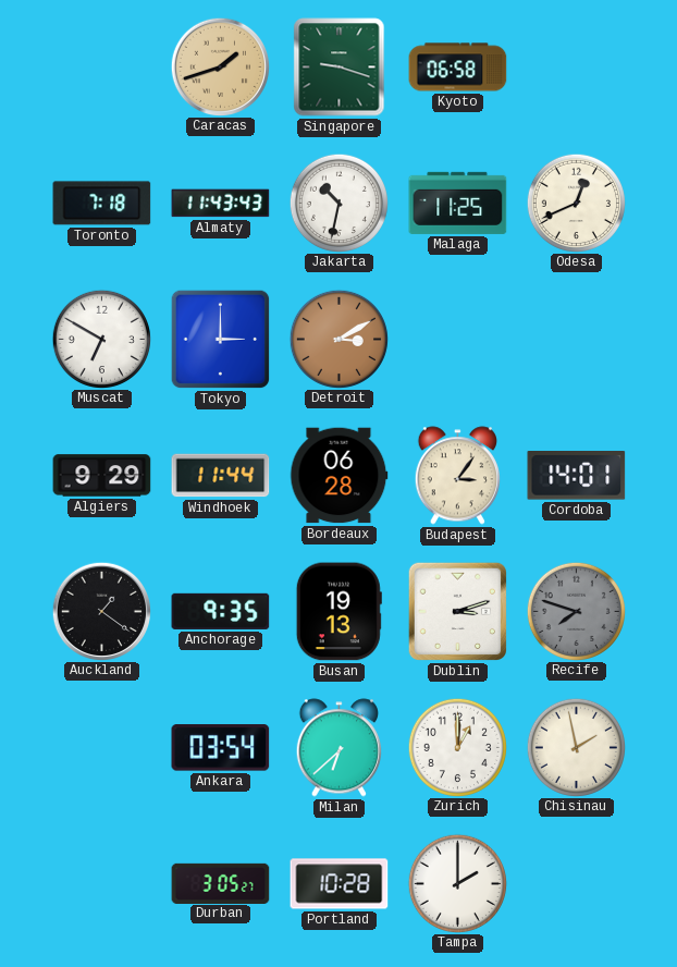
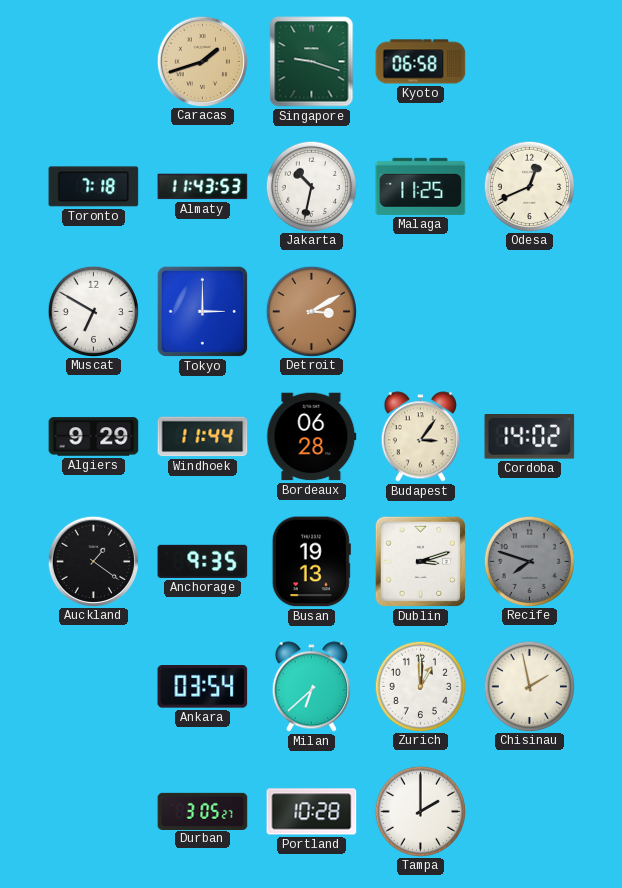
Almaty: 11:43:43 -> 11:43:53
Cordoba: 14:01 -> 14:02
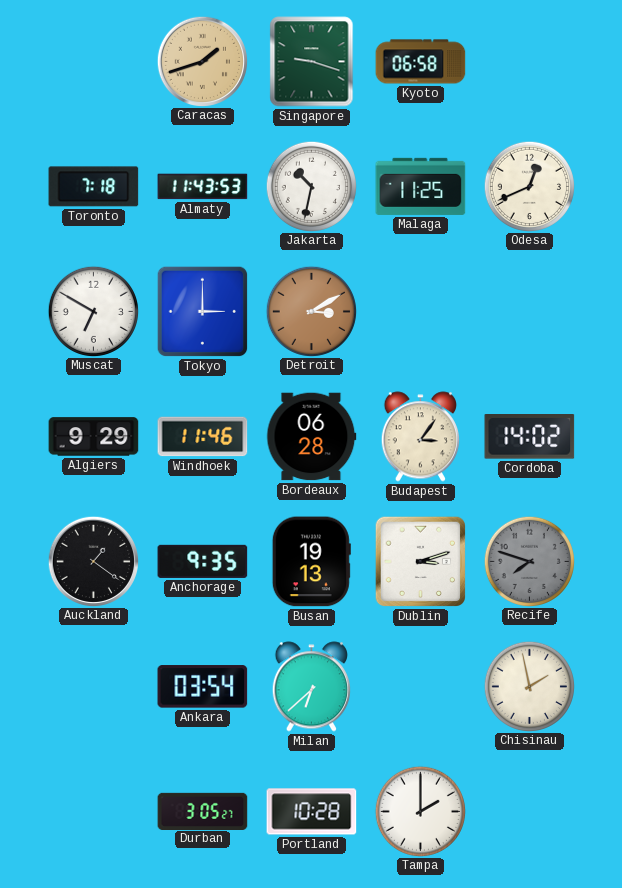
Windhoek: 11:44 -> 11:46
Zurich: 1:00 -> none
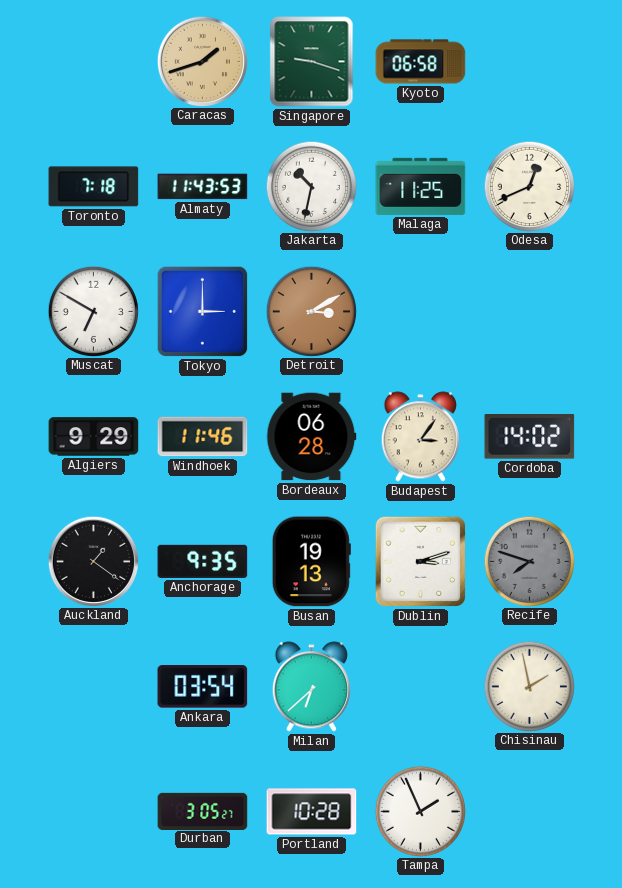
Tampa: 2:00 -> 1:56
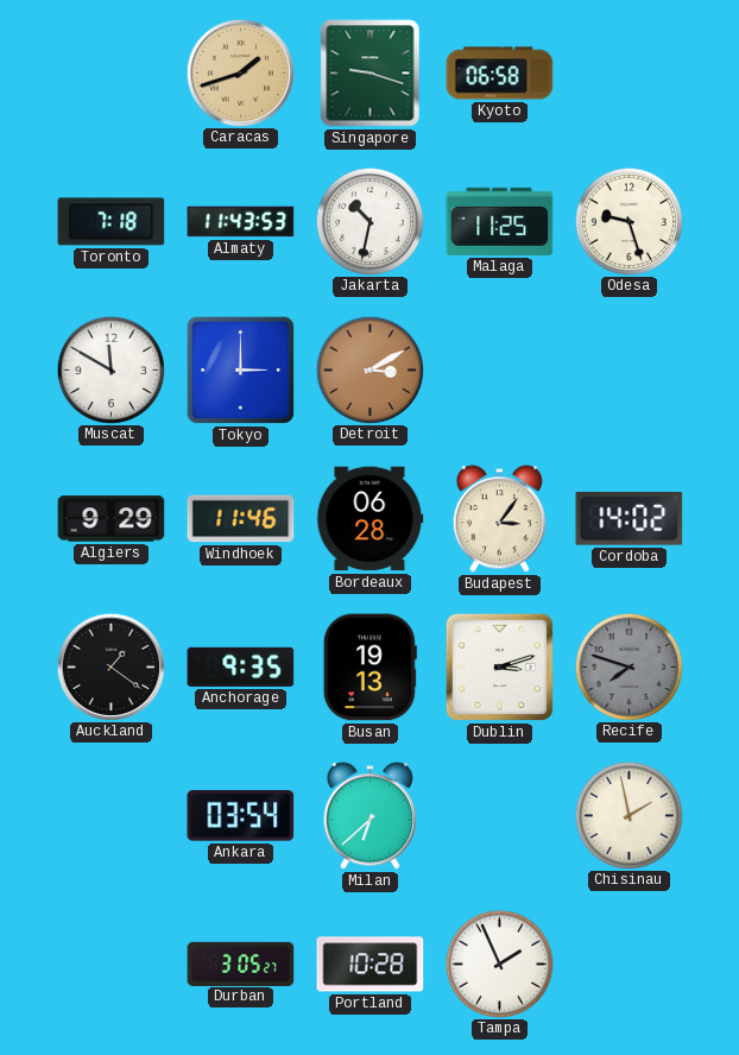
Odesa: 12:41 -> 9:27
Muscat: 6:50 -> 11:50
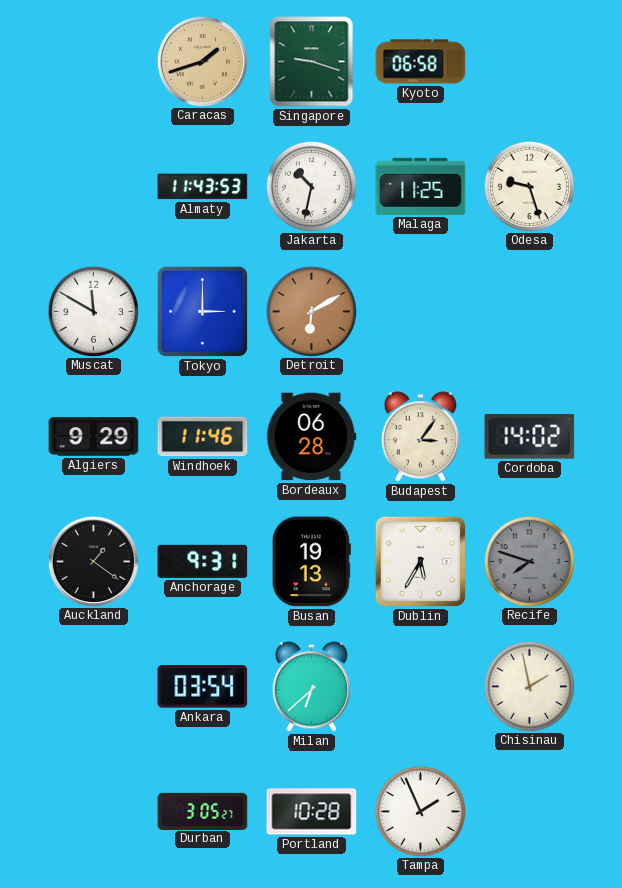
Toronto: 7:18 -> none
Detroit: 3:10 -> 6:10
Anchorage: 9:35 -> 9:31
Dublin: 3:12 -> 5:35
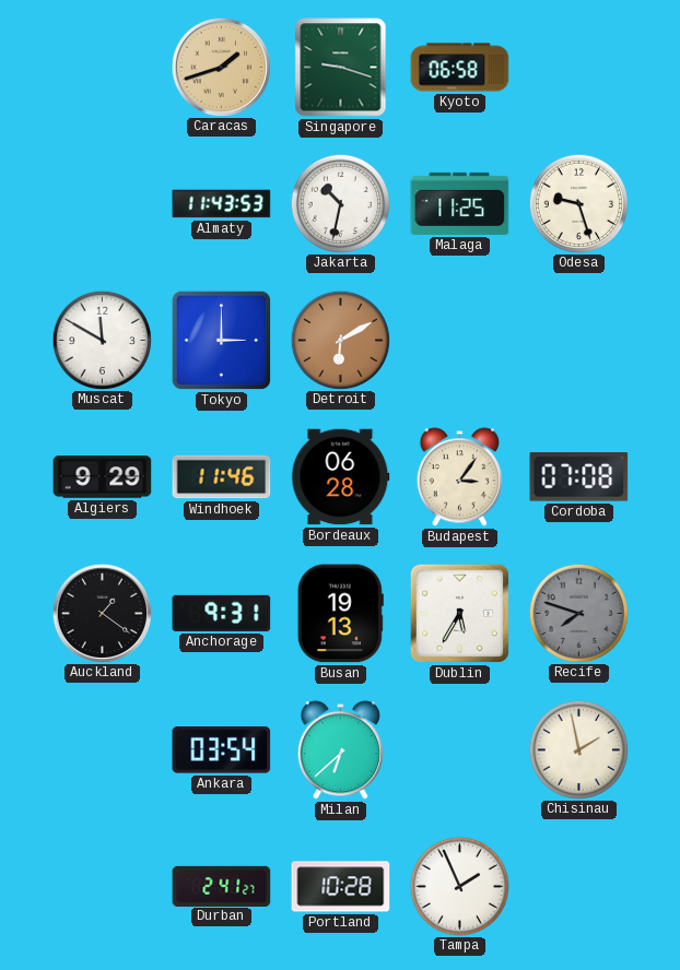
Cordoba: 14:02 -> 07:08
Durban: 3:05 -> 2:41
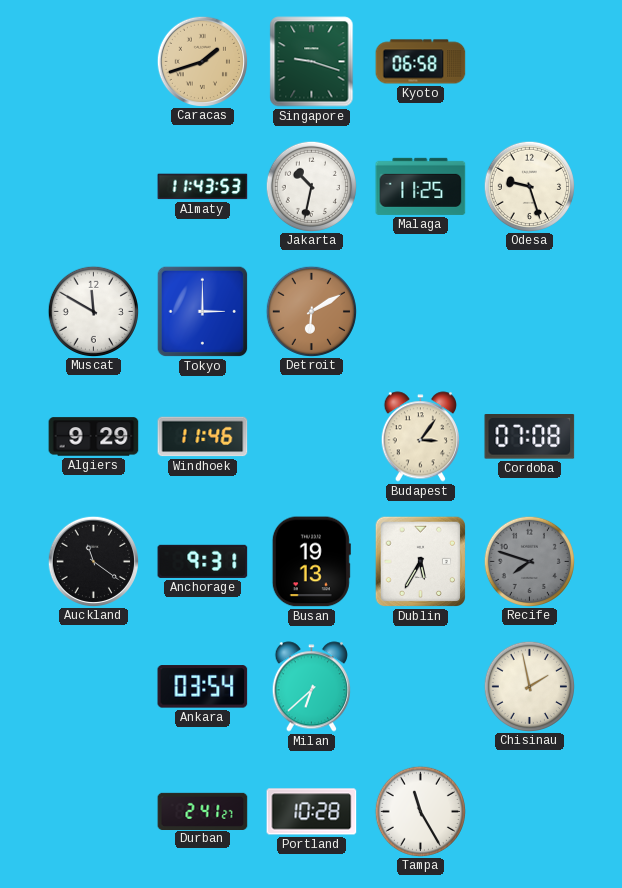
Bordeaux: 06:28 -> none
Auckland: 1:21 -> 11:21
Tampa: 1:56 -> 11:25
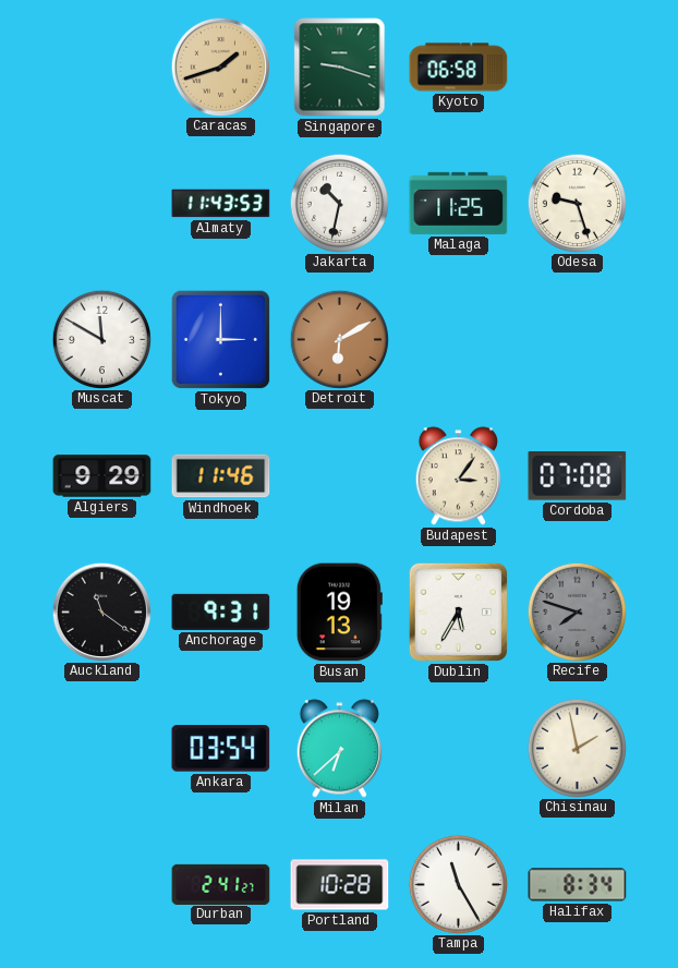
Halifax: none -> 8:34
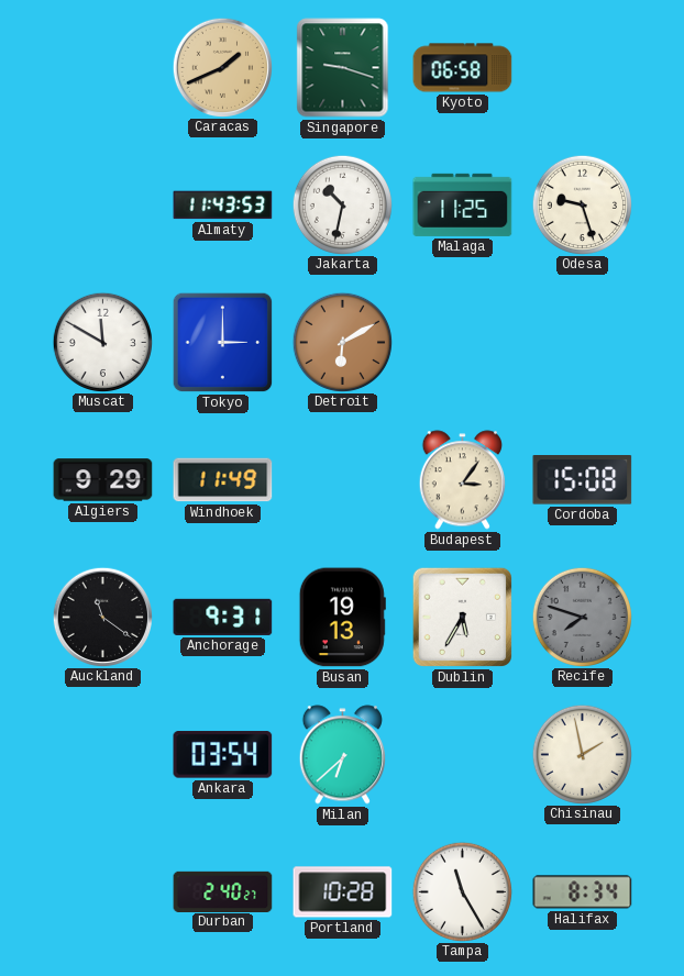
Caracas: 1:42 -> 1:41
Windhoek: 11:46 -> 11:49
Cordoba: 07:08 -> 15:08
Durban: 2:41 -> 2:40
